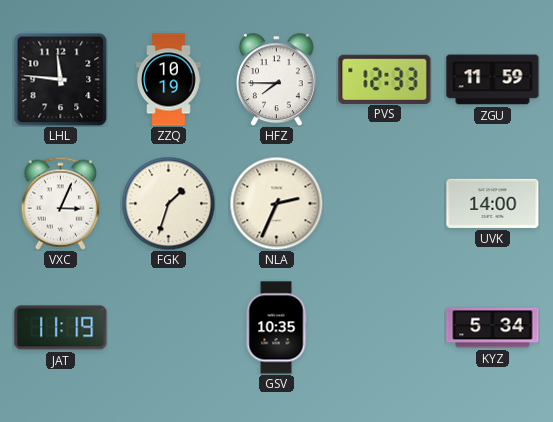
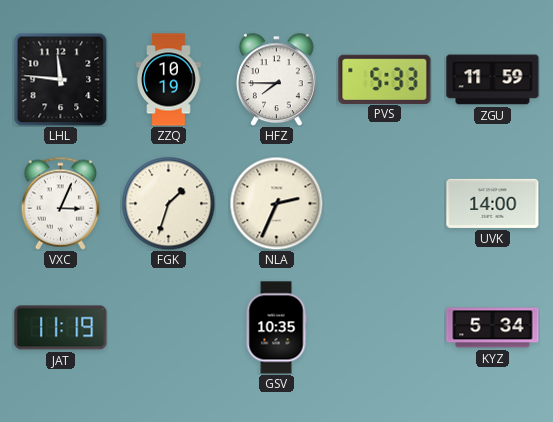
PVS: 12:33 -> 5:33
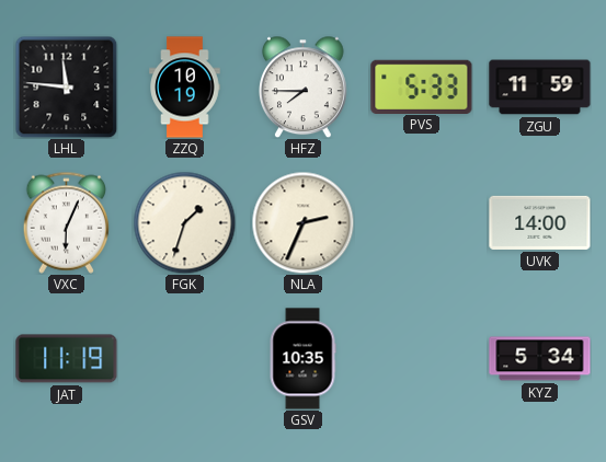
VXC: 3:04 -> 6:04
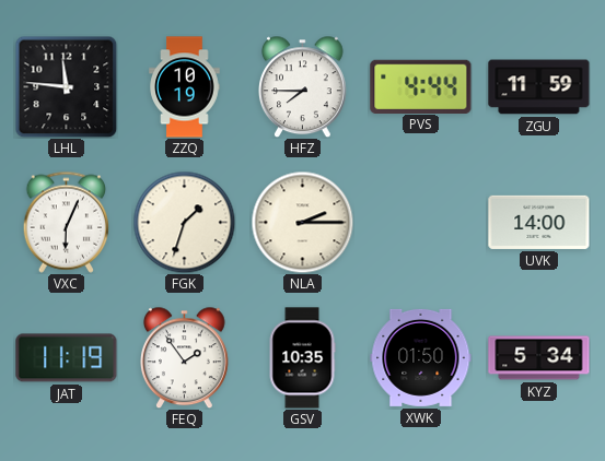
PVS: 5:33 -> 4:44
NLA: 2:34 -> 2:15
FEQ: none -> 1:54
XWK: none -> 01:50
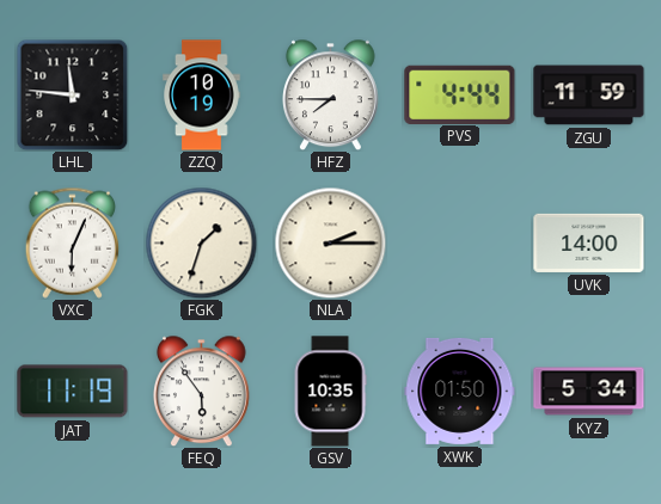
FEQ: 1:54 -> 5:54
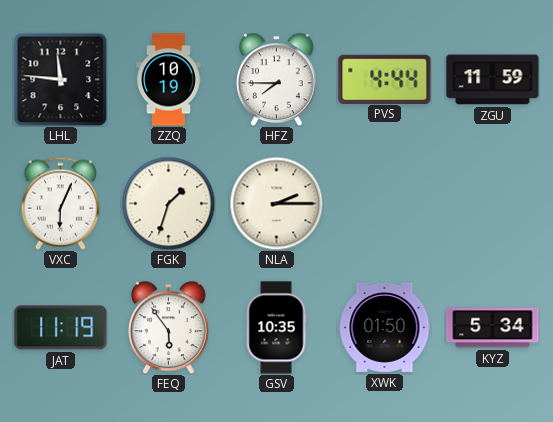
UVK: 14:00 -> none
